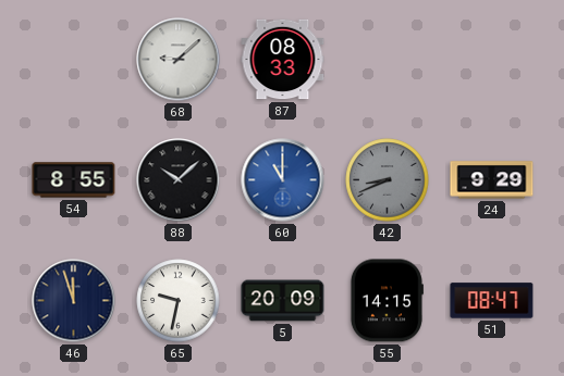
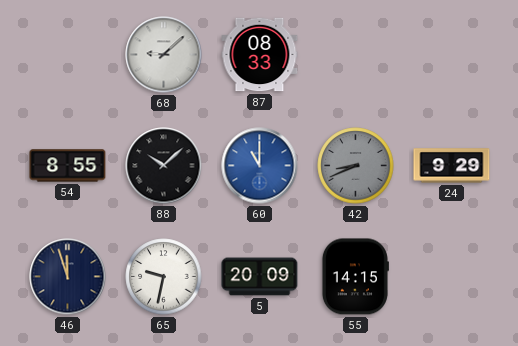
51: 08:47 -> none
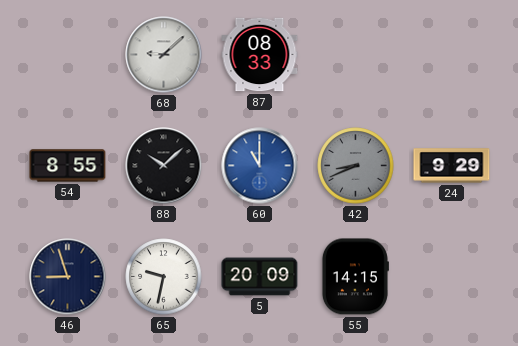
46: 11:57 -> 8:57
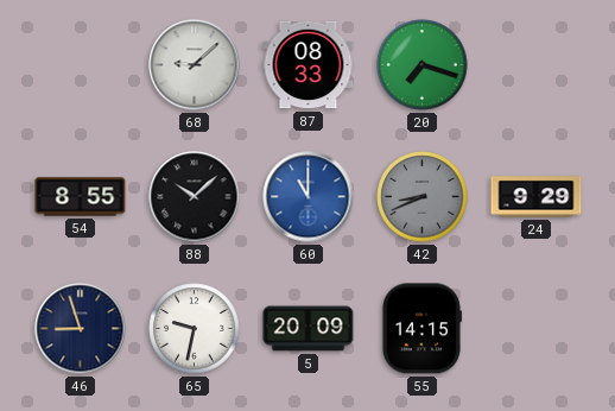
20: none -> 7:18
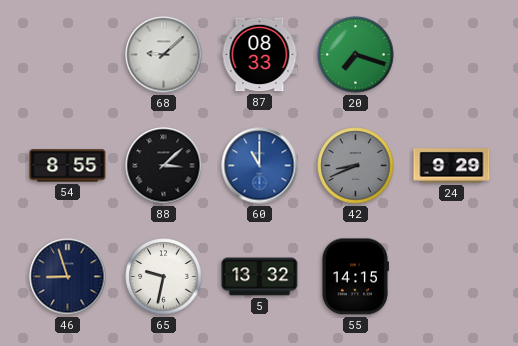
88: 10:08 -> 3:08
5: 20:09 -> 13:32
